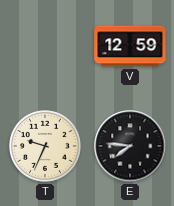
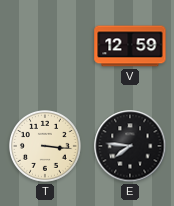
T: 9:34 -> 3:16
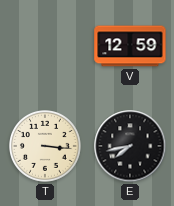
E: 7:46 -> 7:43
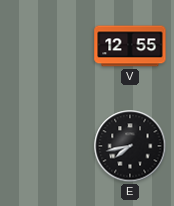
V: 12:59 -> 12:55
T: 3:16 -> none
